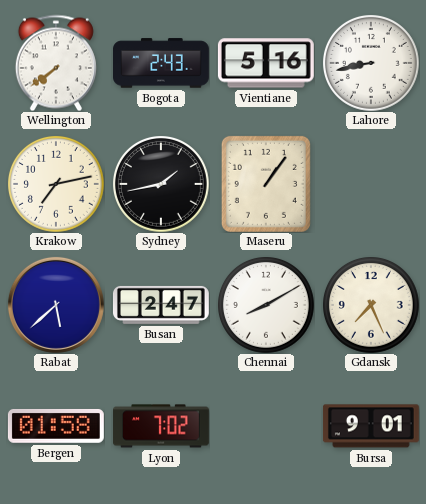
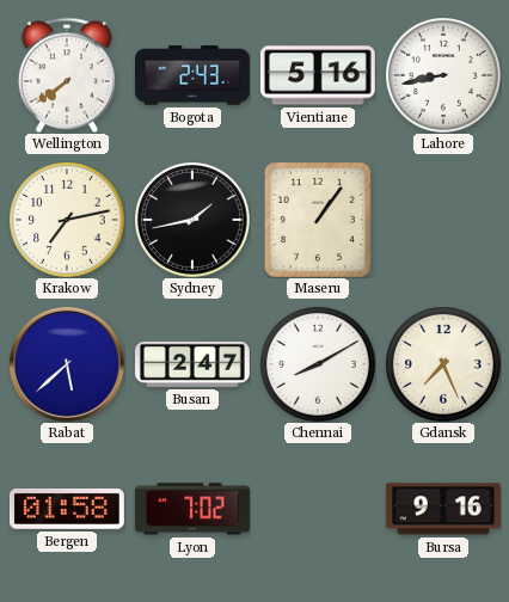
Bursa: 9:01 -> 9:16
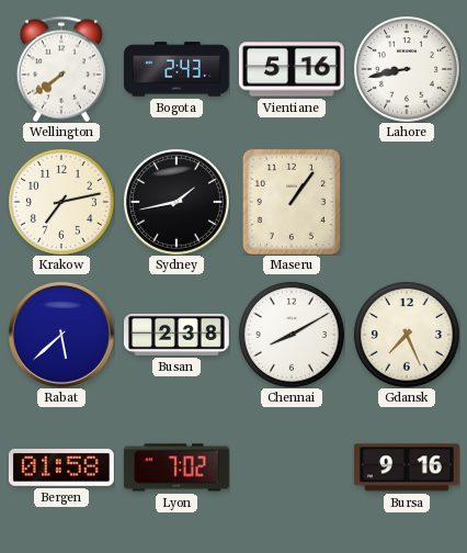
Busan: 2:47 -> 2:38
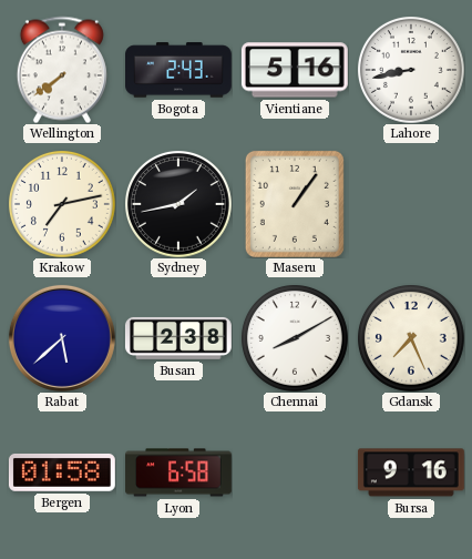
Lyon: 7:02 -> 6:58
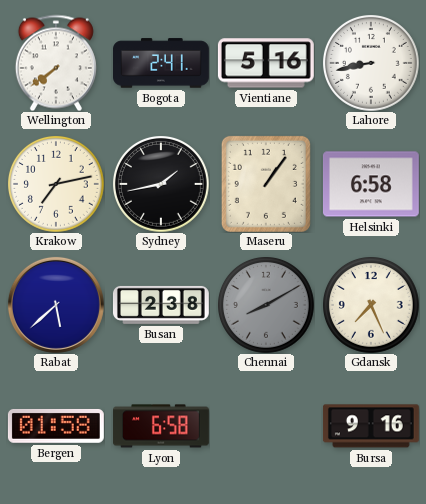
Bogota: 2:43 -> 2:41
Helsinki: none -> 6:58
Chennai dial: white -> grey
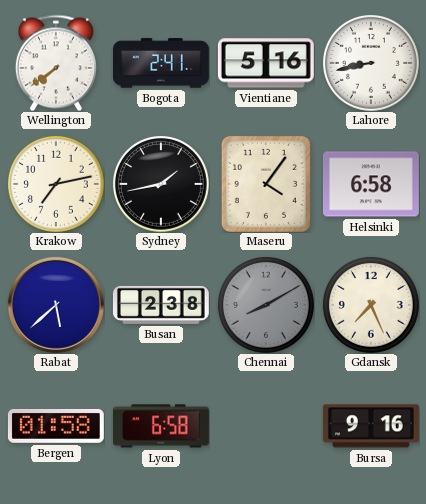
Maseru: 1:06 -> 4:06
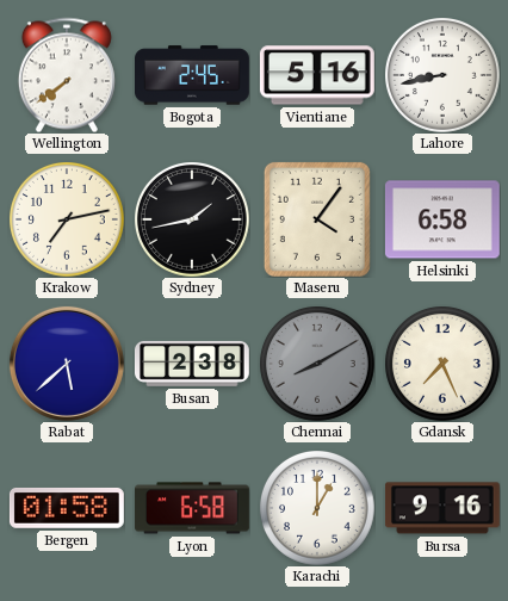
Bogota: 2:41 -> 2:45
Karachi: none -> 1:00
